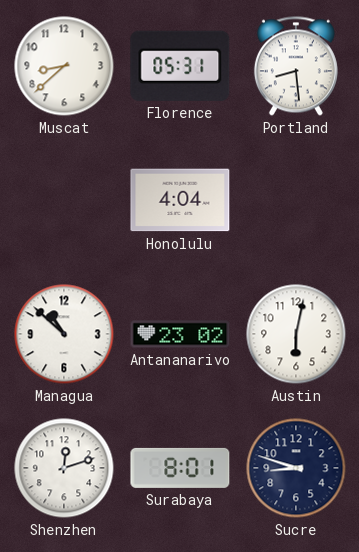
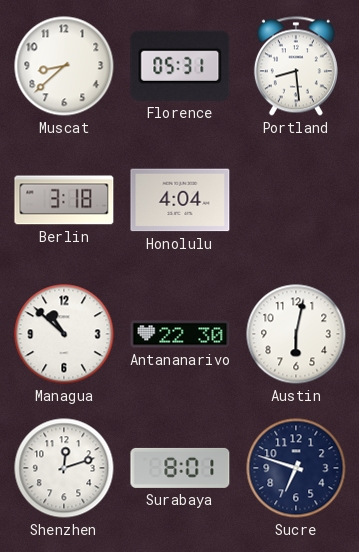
Berlin: none -> 3:18
Antananarivo: 23:02 -> 22:30
Sucre: 8:48 -> 6:48
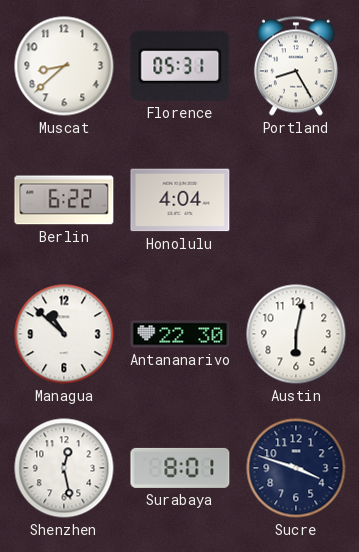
Portland: 8:29 -> 8:25
Berlin: 3:18 -> 6:22
Shenzhen: 12:12 -> 12:28
Sucre: 6:48 -> 3:48
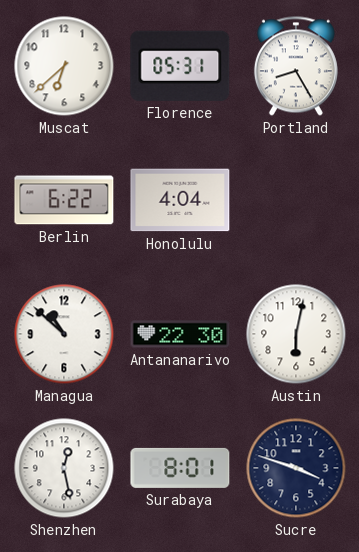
Muscat: 8:38 -> 6:38
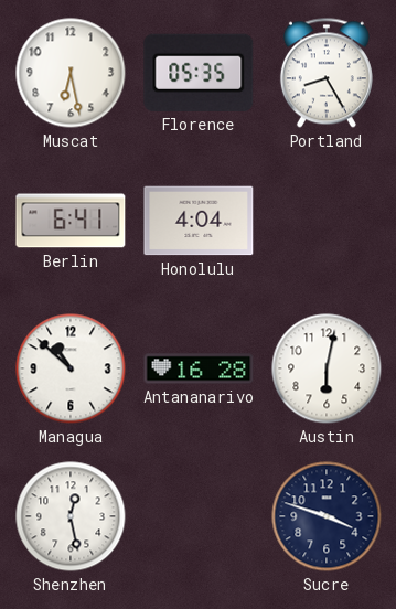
Muscat: 6:38 -> 6:28
Florence: 05:31 -> 05:35
Berlin: 6:22 -> 6:41
Antananarivo: 22:30 -> 16:28
Surabaya: 8:01 -> none
